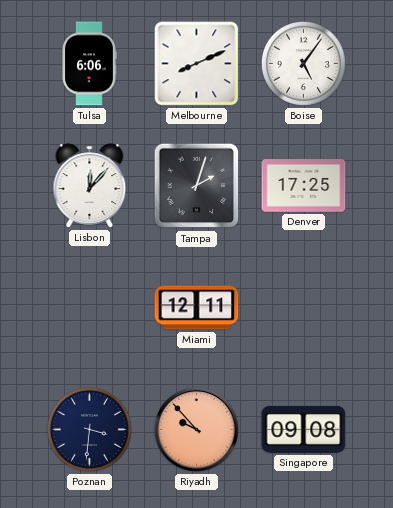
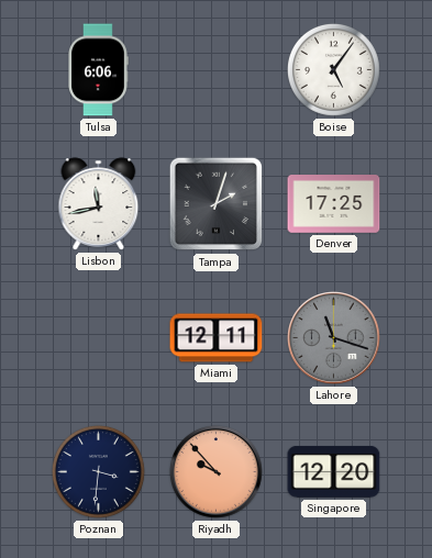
Melbourne: 8:11 -> none
Lisbon: 12:07 -> 11:43
Lahore: none -> 11:18
Singapore: 09:08 -> 12:20
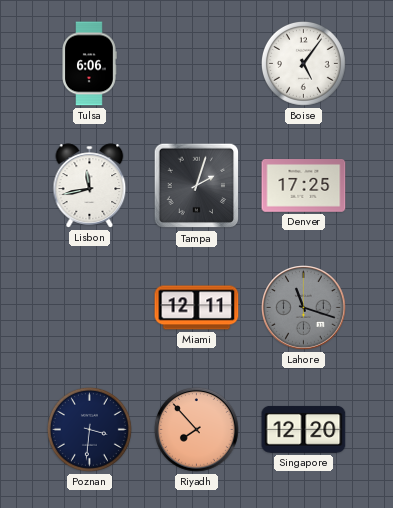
Riyadh: 9:53 -> 7:53
